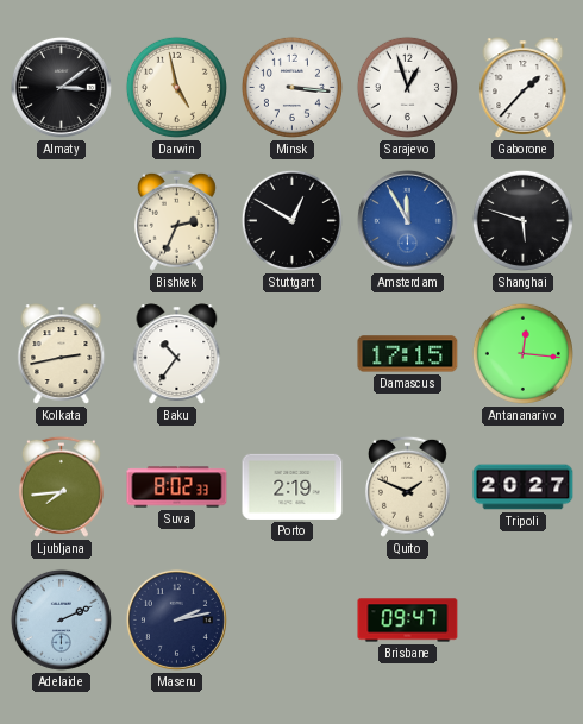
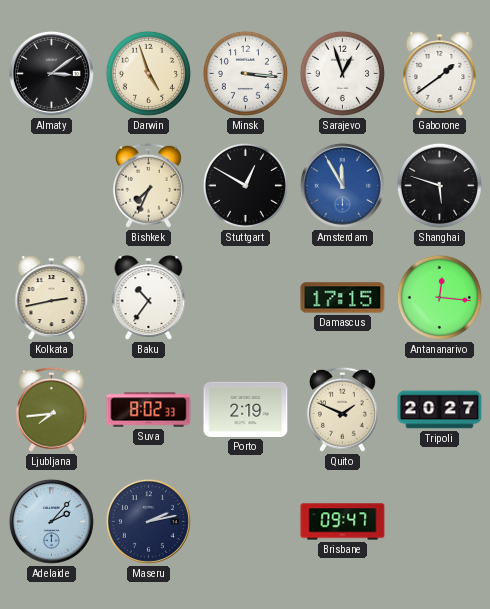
Darwin: 4:58 -> 4:57
Gaborone: 1:37 -> 1:39
Bishkek: 2:34 -> 7:34
Adelaide: 2:11 -> 2:07
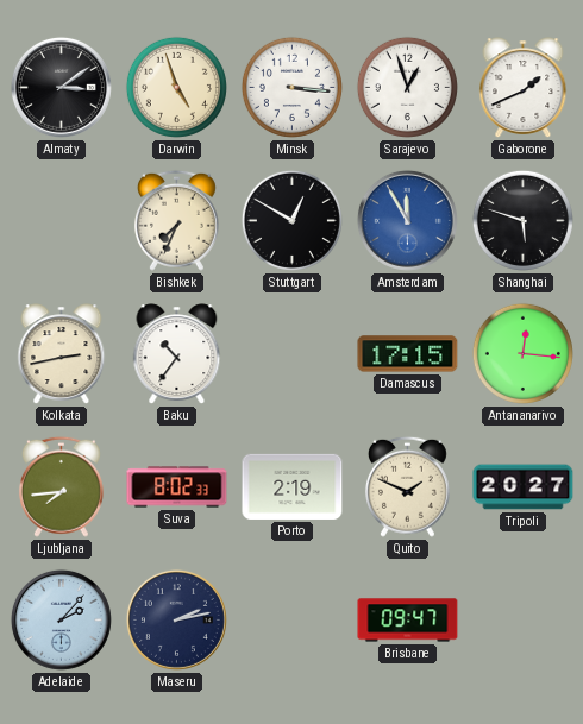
Gaborone: 1:39 -> 1:41
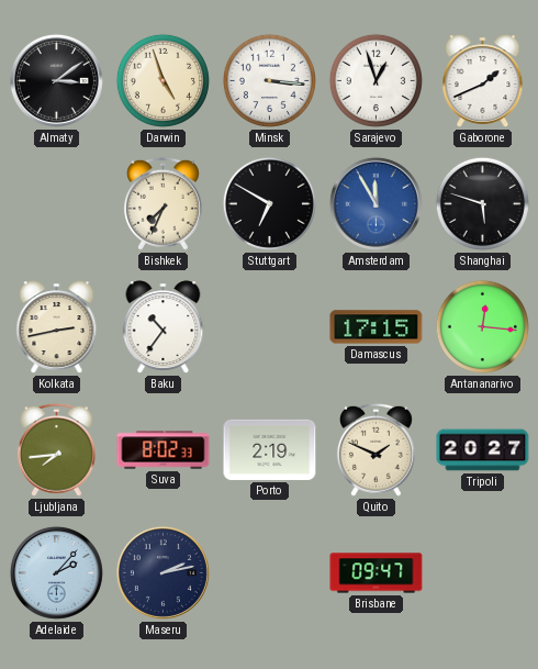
Stuttgart: 12:50 -> 6:50
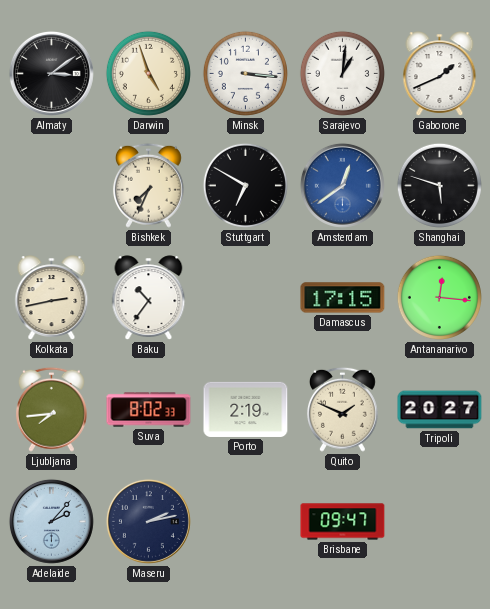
Sarajevo: 12:57 -> 1:01
Amsterdam: 11:55 -> 12:39
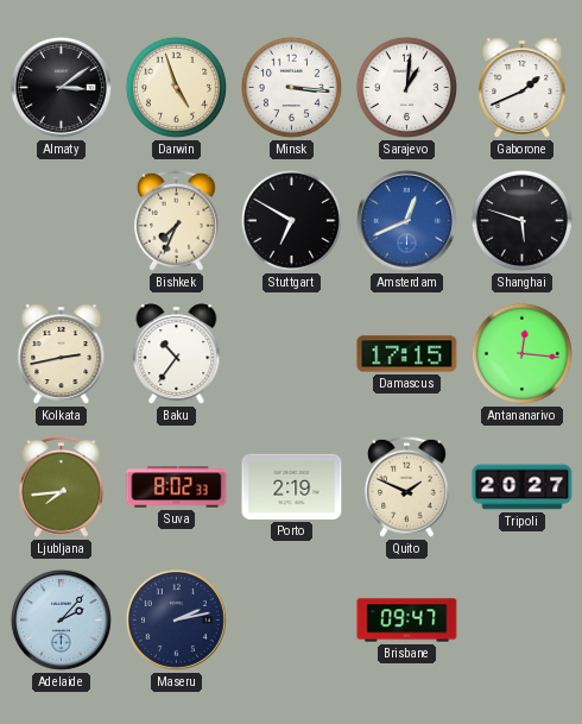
Amsterdam: 12:39 -> 12:41
